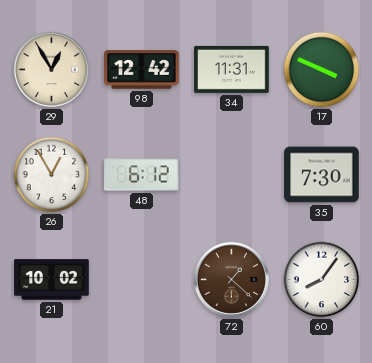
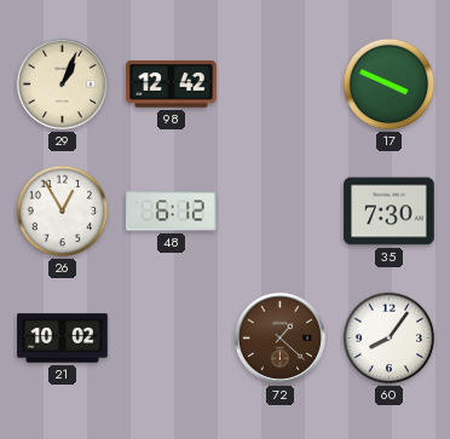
29: 12:55 -> 1:04
34: 11:31 -> none
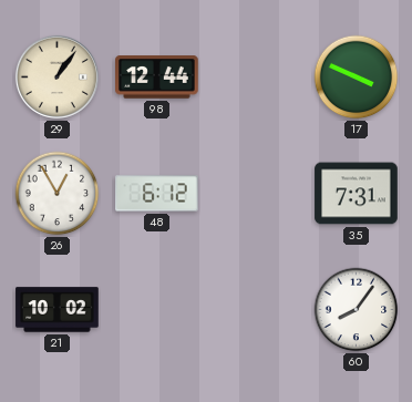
29: 1:04 -> 1:06
98: 12:42 -> 12:44
35: 7:30 -> 7:31
72: 1:22 -> none
